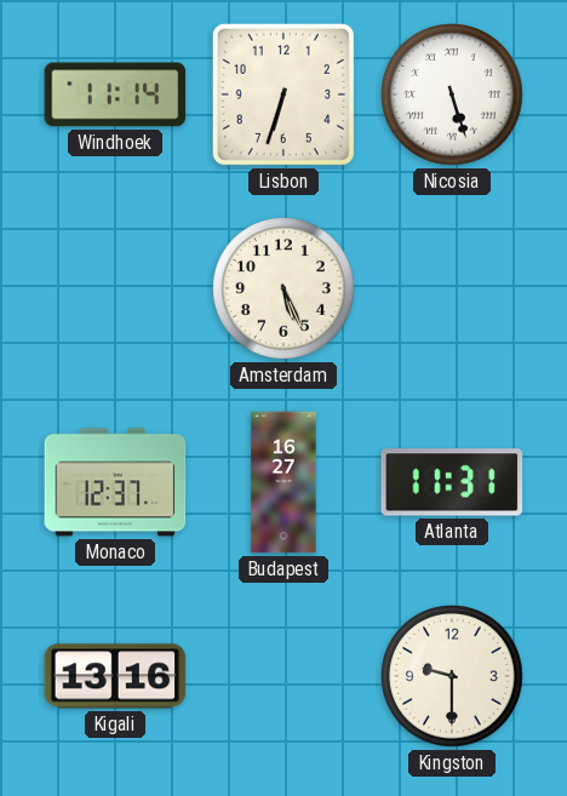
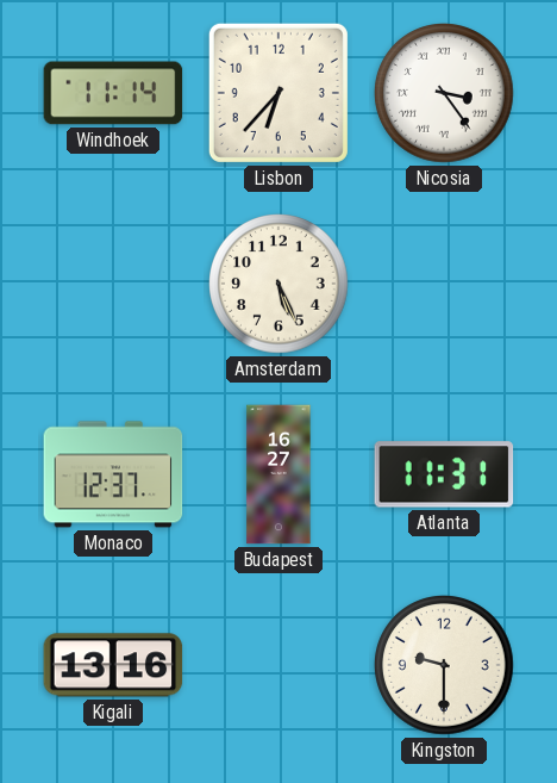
Lisbon: 6:33 -> 6:37
Nicosia: 5:27 -> 3:24
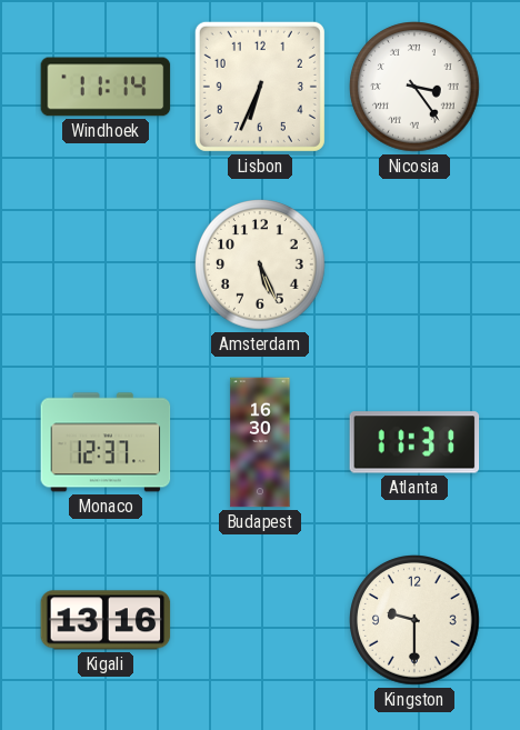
Lisbon: 6:37 -> 6:34
Budapest: 16:27 -> 16:30
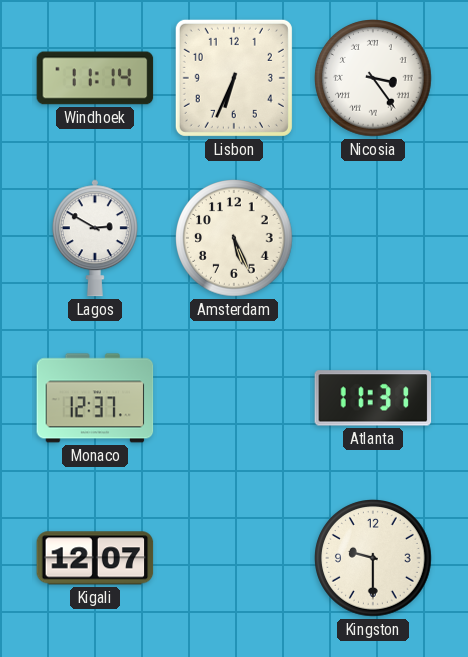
Lagos: none -> 2:50
Budapest: 16:30 -> none
Kigali: 13:16 -> 12:07
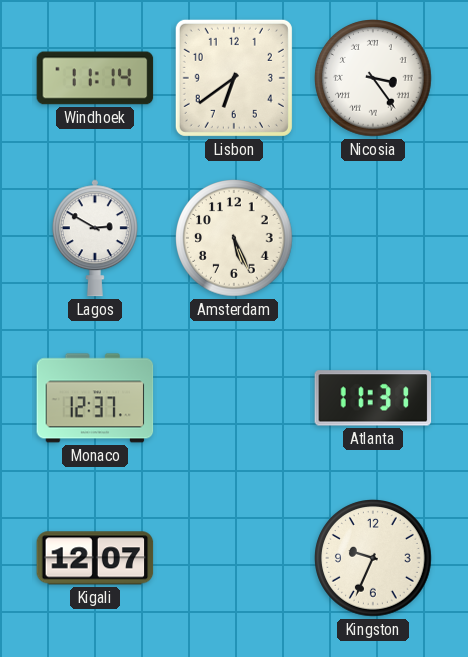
Lisbon: 6:34 -> 6:39
Kingston: 9:30 -> 9:34
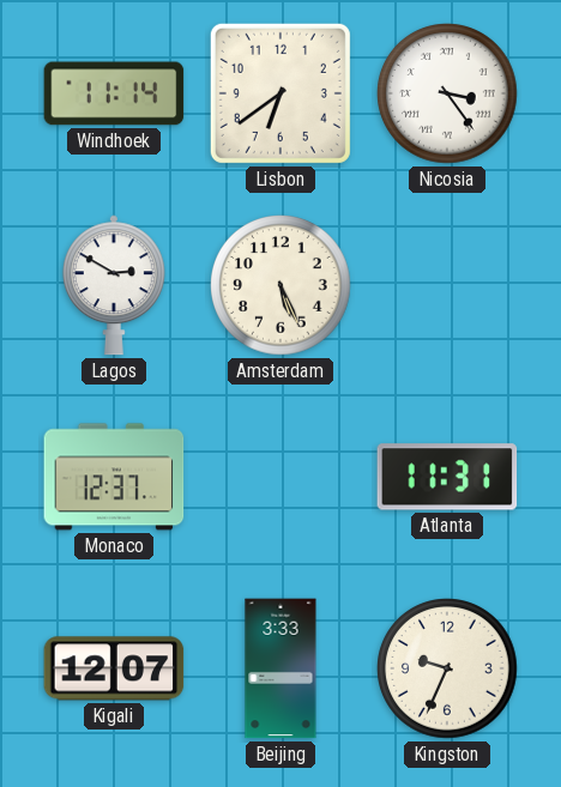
Beijing: none -> 3:33
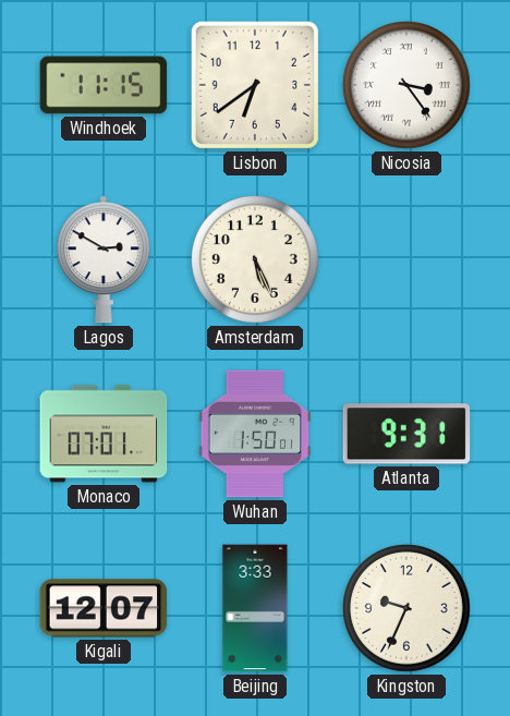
Windhoek: 11:14 -> 11:15
Monaco: 12:37 -> 07:01
Wuhan: none -> 1:50
Atlanta: 11:31 -> 9:31
